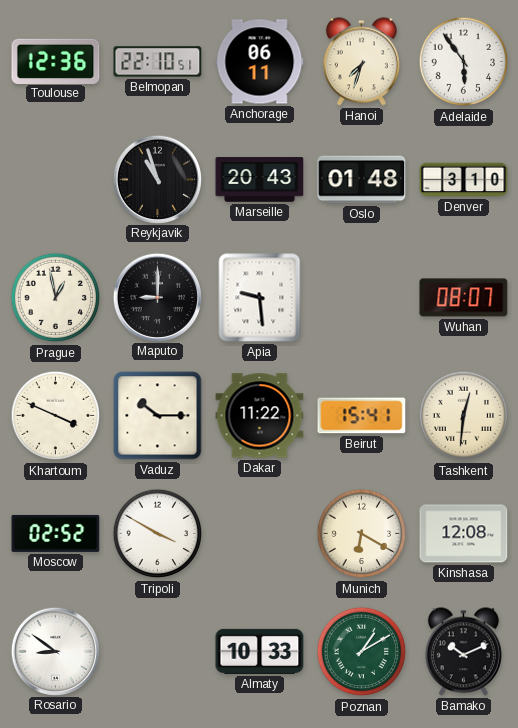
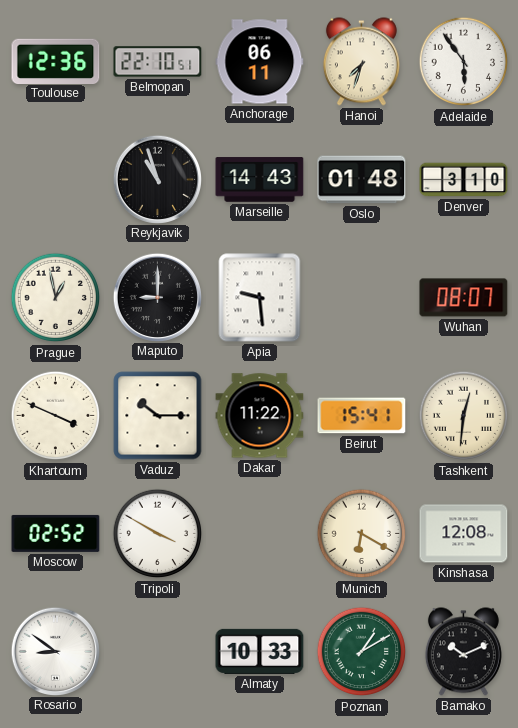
Marseille: 20:43 -> 14:43
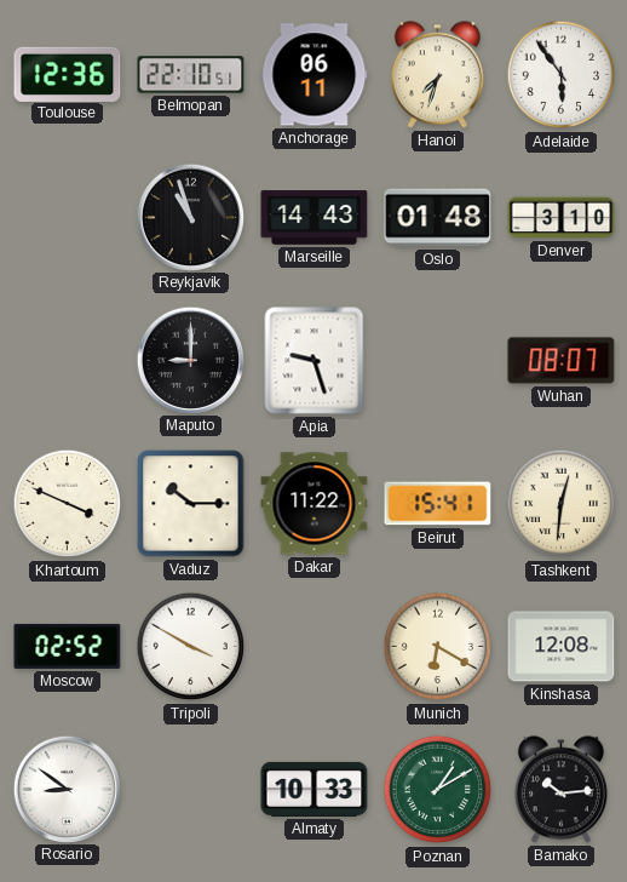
Prague: 12:58 -> none
Apia: 9:29 -> 9:27
Bamako: 10:11 -> 10:14
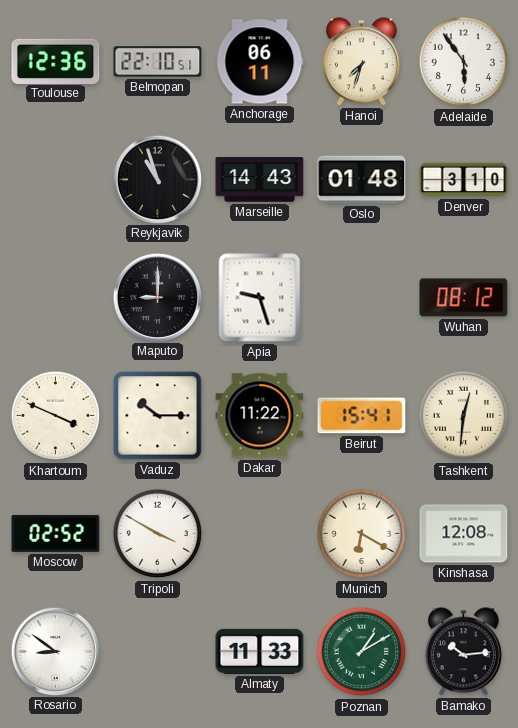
Wuhan: 08:07 -> 08:12
Almaty: 10:33 -> 11:33
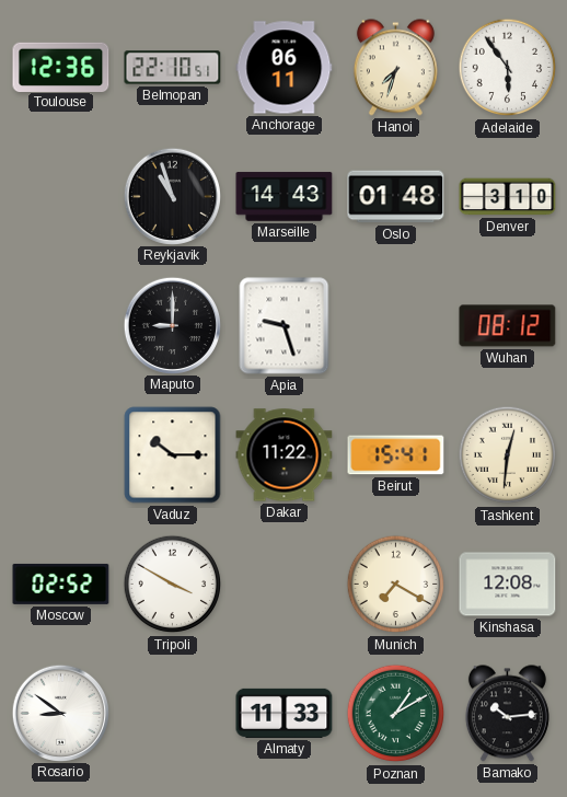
Khartoum: 3:49 -> none
Munich: 6:20 -> 7:20
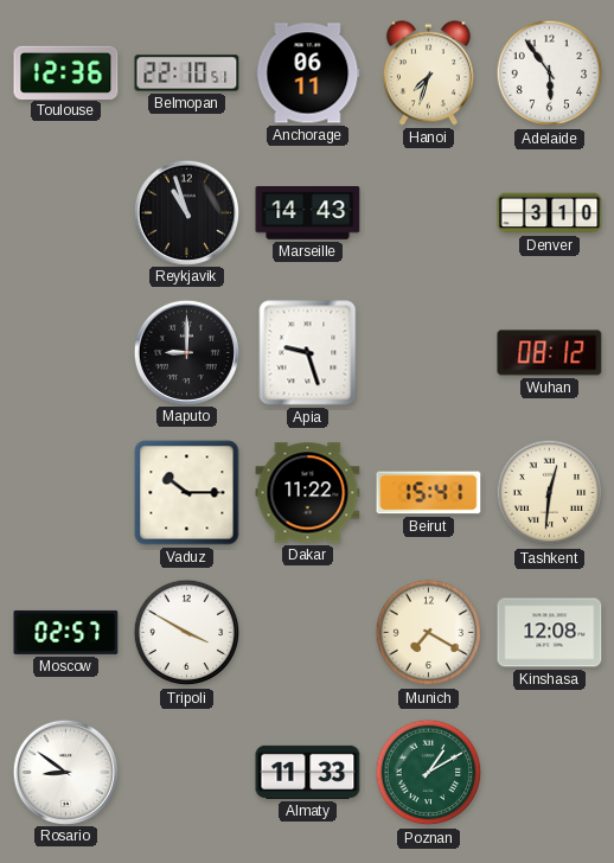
Oslo: 01:48 -> none
Moscow: 02:52 -> 02:57
Bamako: 10:14 -> none
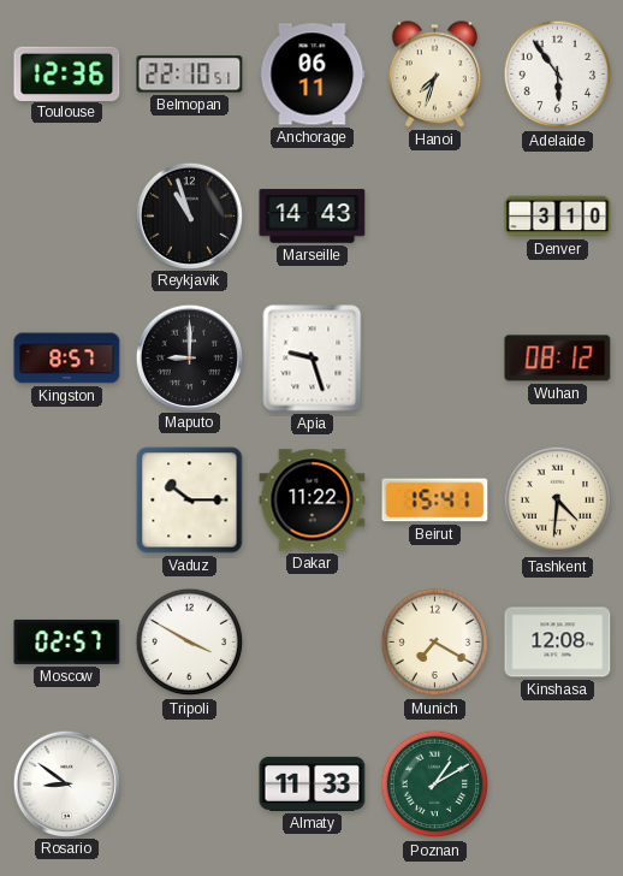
Kingston: none -> 8:57
Tashkent: 12:31 -> 4:31
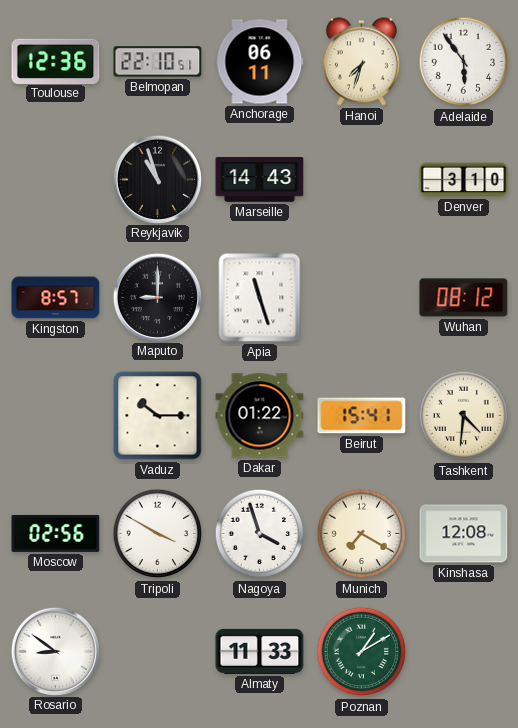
Apia: 9:27 -> 11:27
Dakar: 11:22 -> 01:22
Moscow: 02:57 -> 02:56
Nagoya: none -> 3:57
